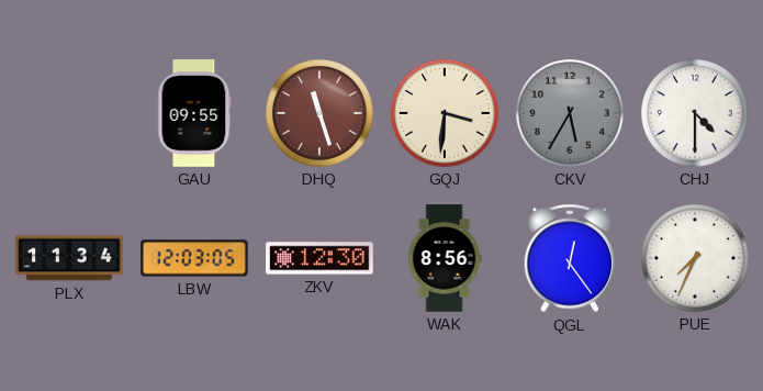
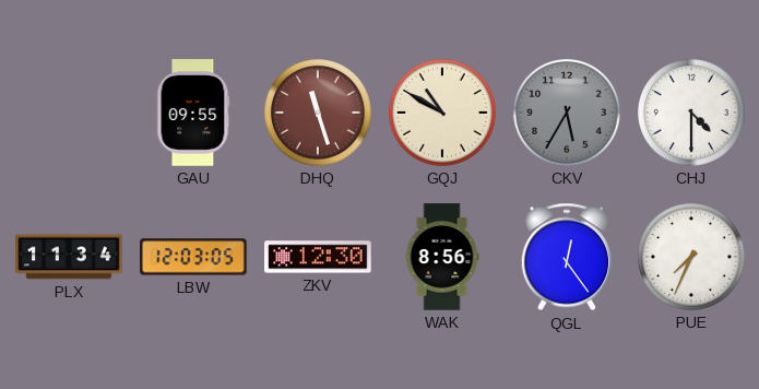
GQJ: 3:31 -> 10:50
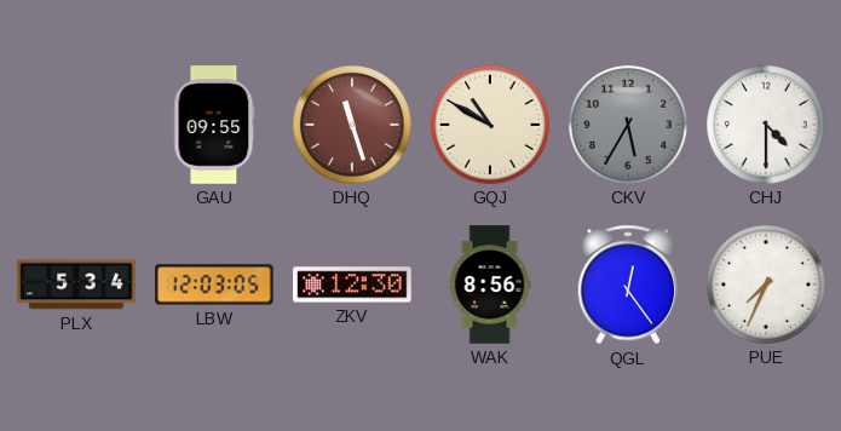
PLX: 11:34 -> 5:34
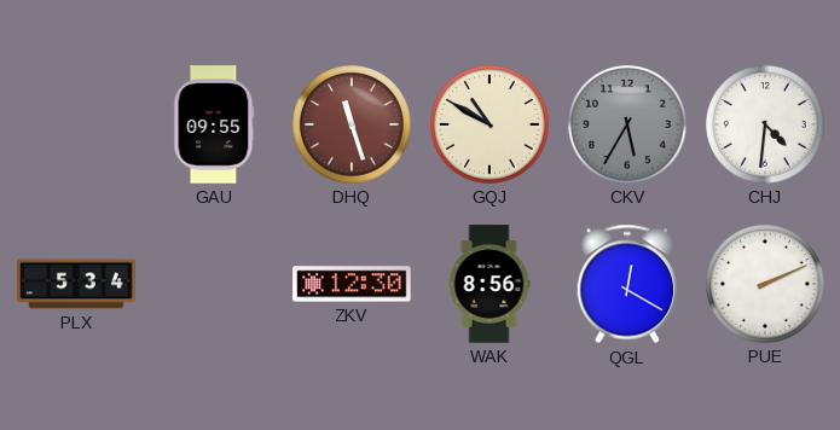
CHJ: 4:30 -> 4:31
LBW: 12:03 -> none
QGL: 12:24 -> 12:20
PUE: 7:34 -> 2:11
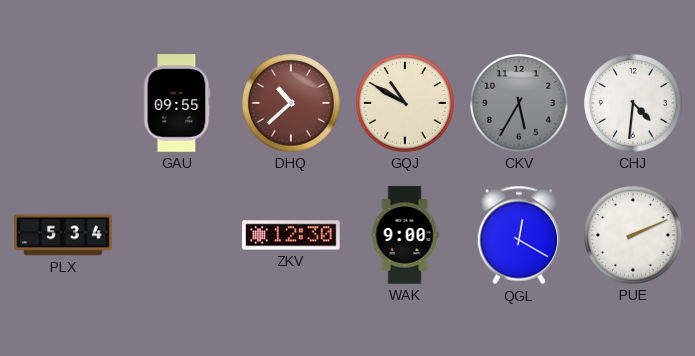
DHQ: 11:27 -> 10:38
WAK: 8:56 -> 9:00
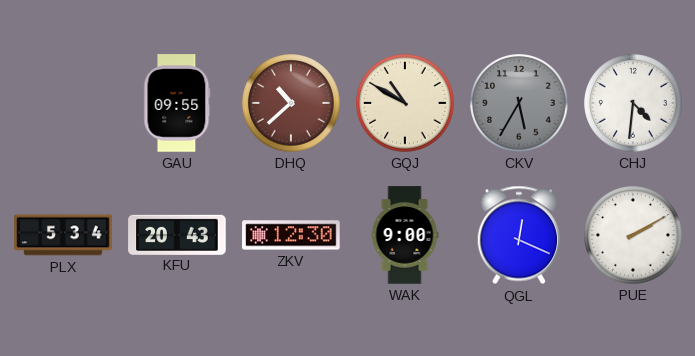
KFU: none -> 20:43
QGL: 12:20 -> 12:19
PUE: 2:11 -> 2:10
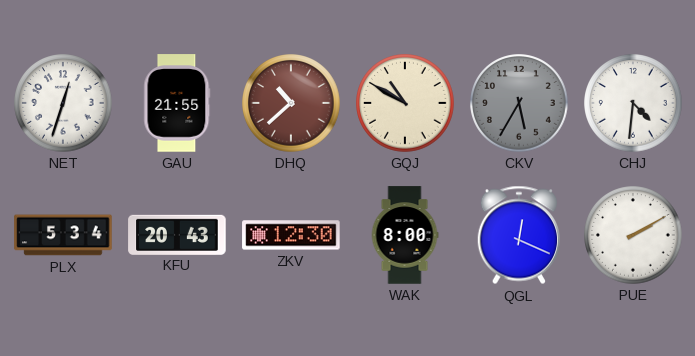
NET: none -> 12:33
GAU: 09:55 -> 21:55
WAK: 9:00 -> 8:00
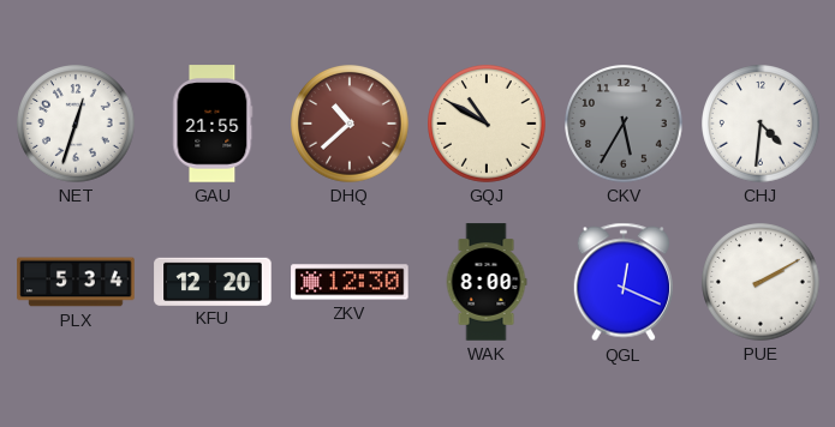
KFU: 20:43 -> 12:20
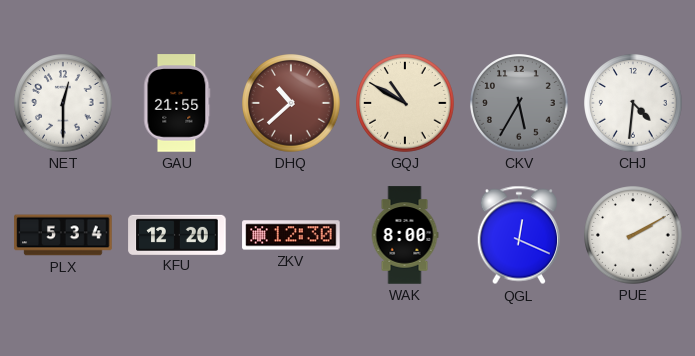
NET: 12:33 -> 12:30
